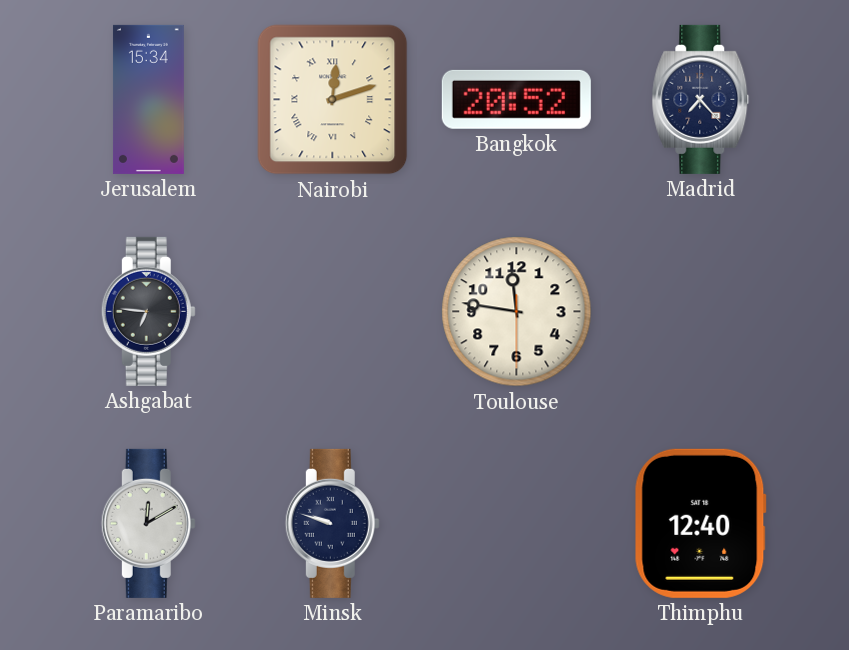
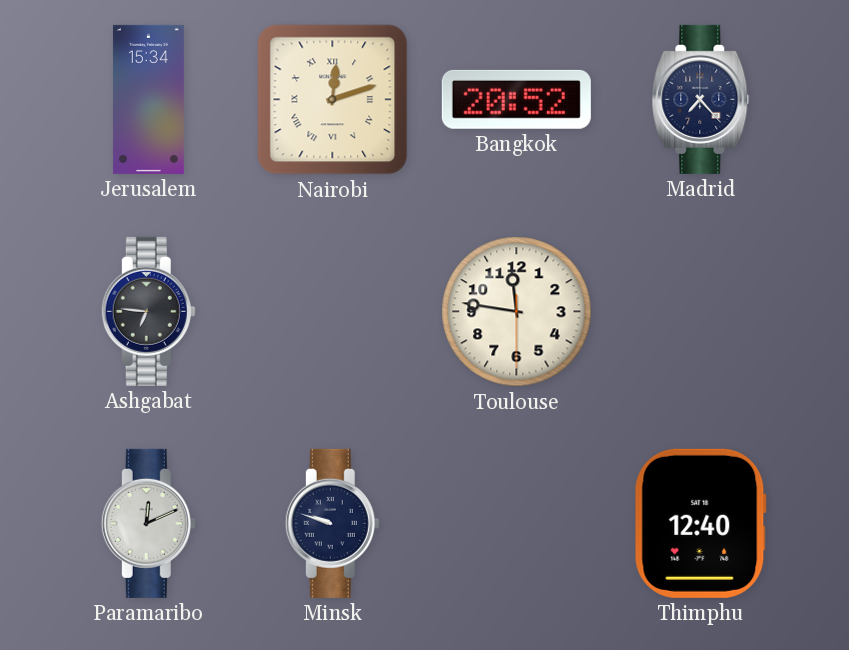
Paramaribo: 12:10 -> 12:11
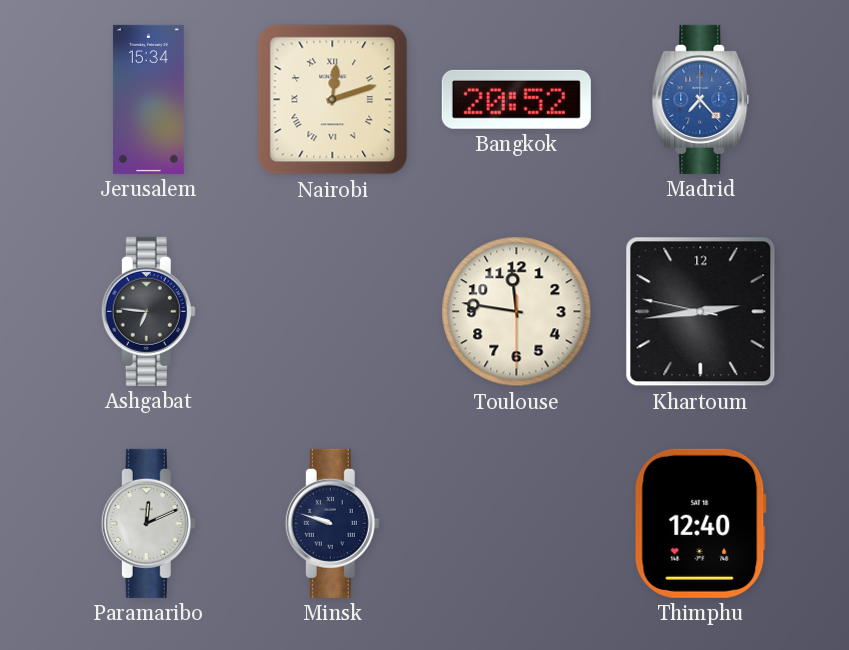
Madrid dial: navy -> blue
Khartoum: none -> 2:43
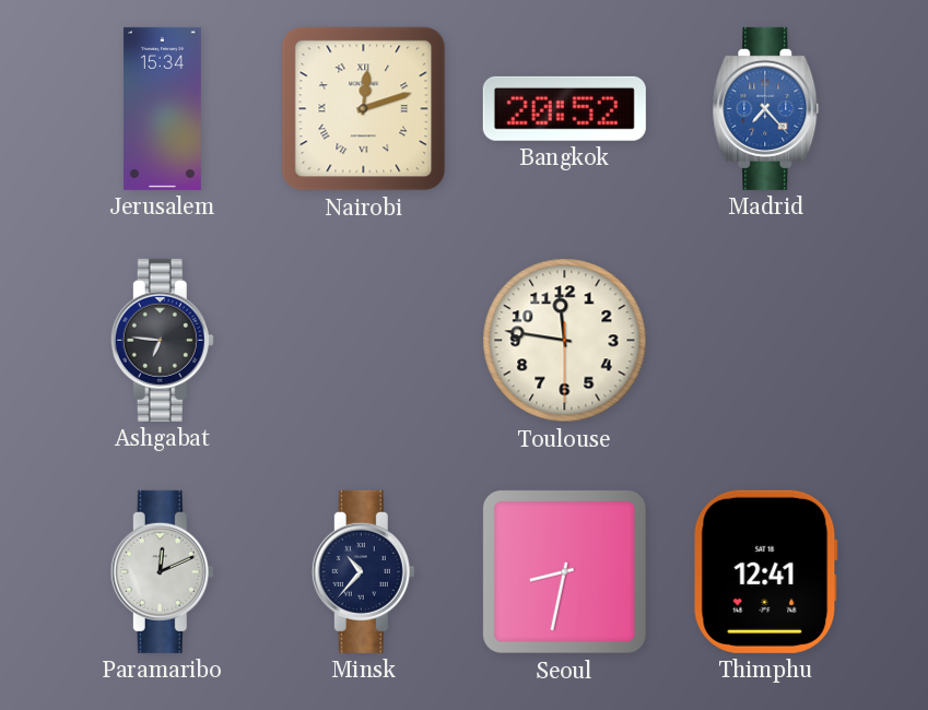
Khartoum: 2:43 -> none
Minsk: 9:48 -> 10:37
Seoul: none -> 8:32
Thimphu: 12:40 -> 12:41
